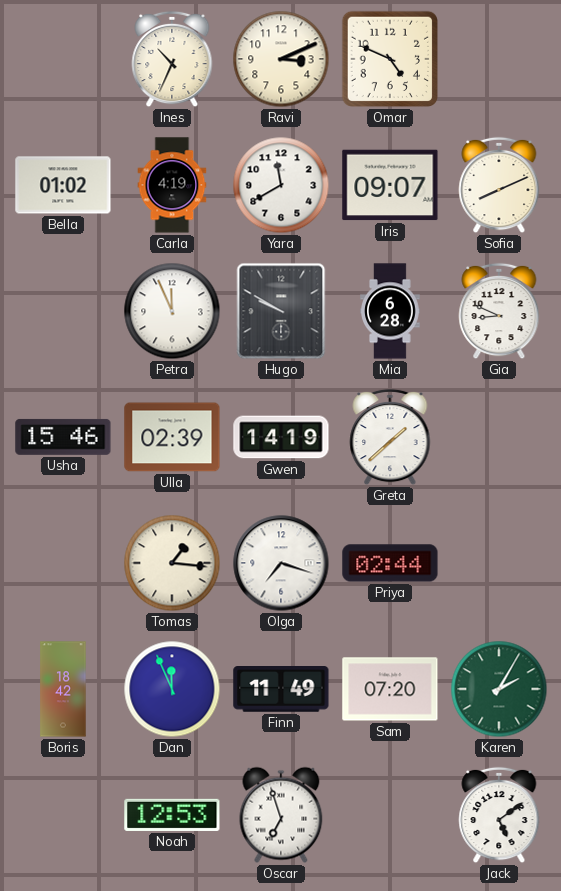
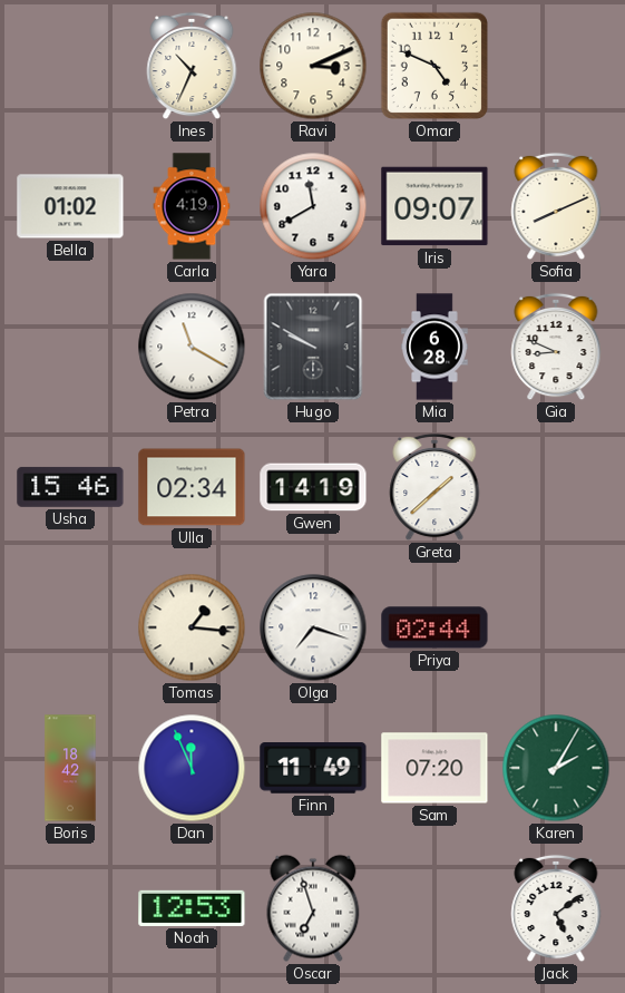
Petra: 11:56 -> 11:20
Ulla: 02:39 -> 02:34
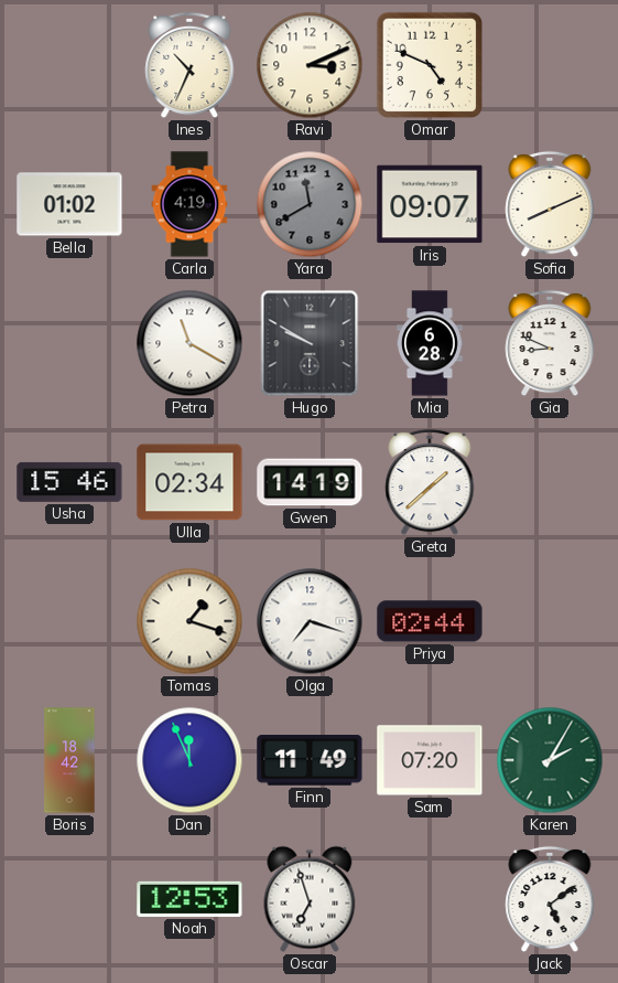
Yara dial: white -> grey
Tomas: 1:16 -> 1:18
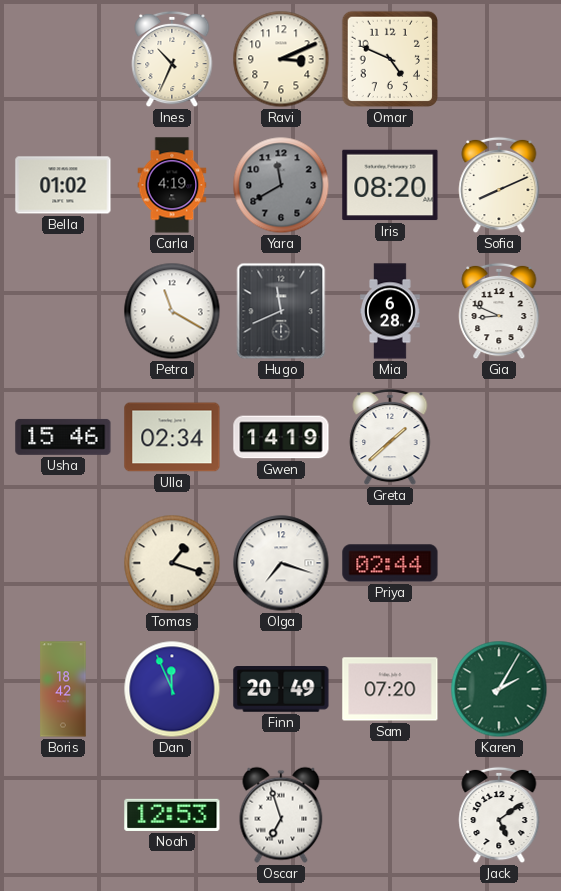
Iris: 09:07 -> 08:20
Hugo: 9:50 -> 11:41
Finn: 11:49 -> 20:49
